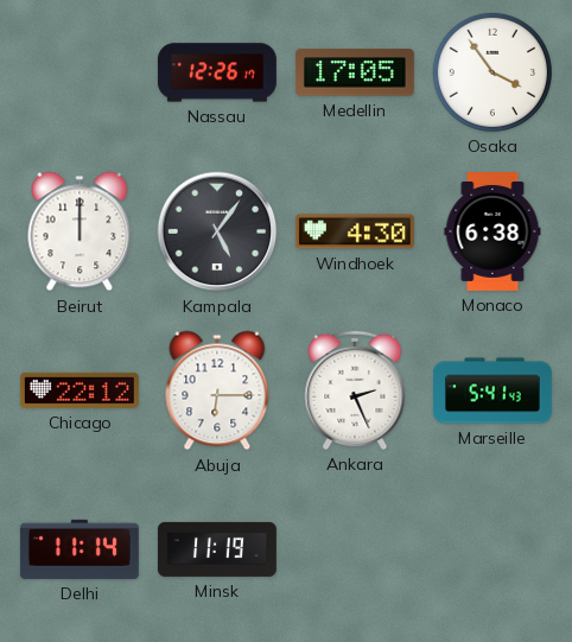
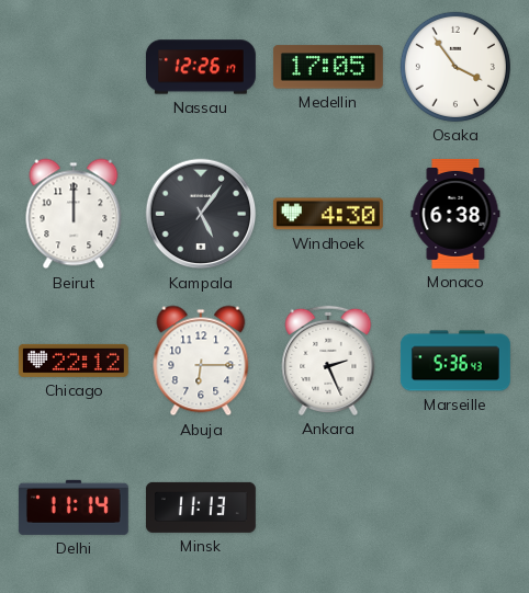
Marseille: 5:41 -> 5:36
Minsk: 11:19 -> 11:13
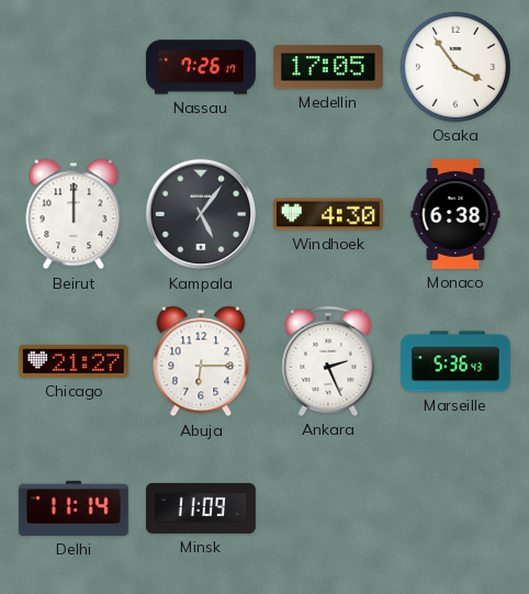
Nassau: 12:26 -> 7:26
Chicago: 22:12 -> 21:27
Minsk: 11:13 -> 11:09
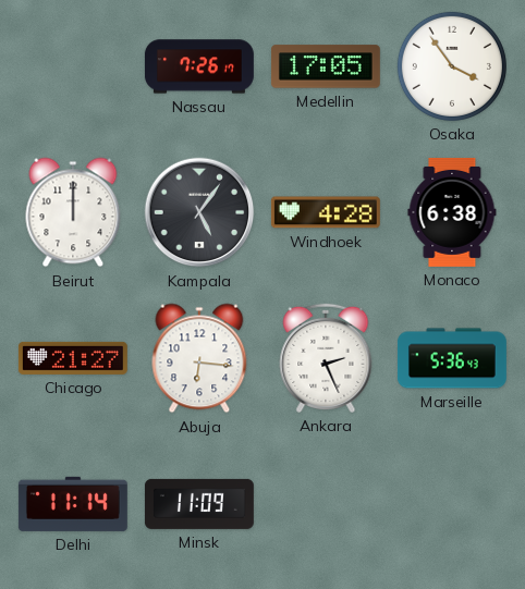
Windhoek: 4:30 -> 4:28
Abuja: 6:15 -> 6:16
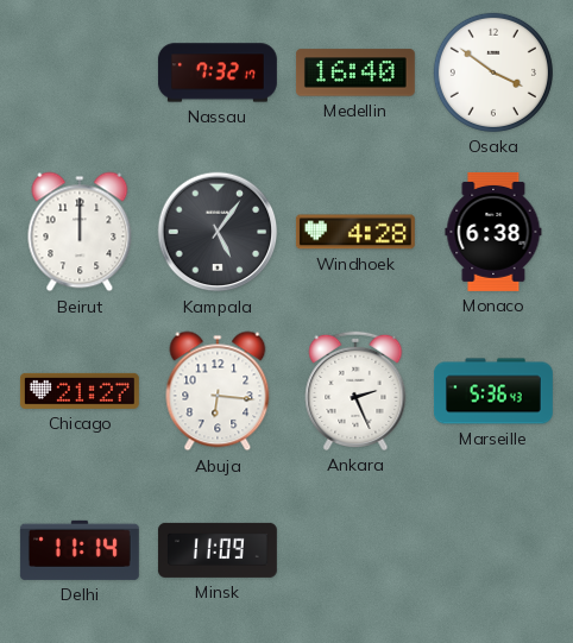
Nassau: 7:26 -> 7:32
Medellin: 17:05 -> 16:40
Osaka: 3:54 -> 3:51
